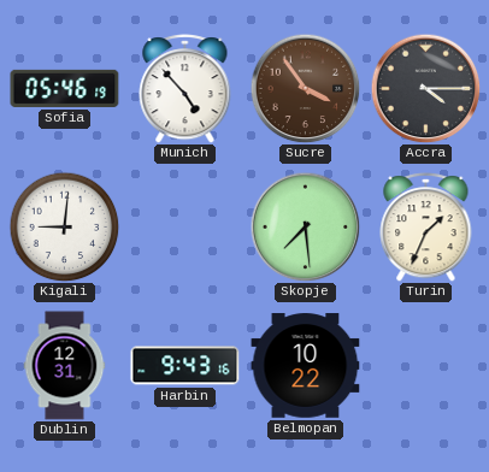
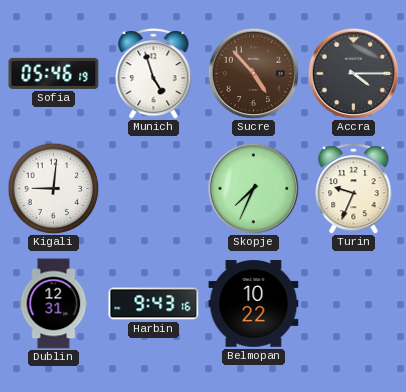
Munich: 4:53 -> 4:57
Sucre: 3:54 -> 4:53
Skopje: 7:29 -> 7:34
Turin: 1:34 -> 9:34
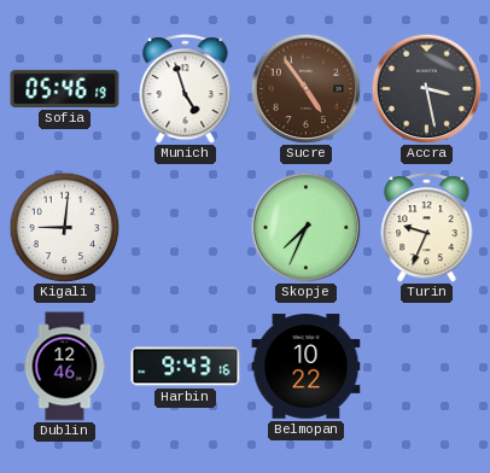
Sucre: 4:53 -> 4:54
Accra: 4:15 -> 3:28
Dublin: 12:31 -> 12:46
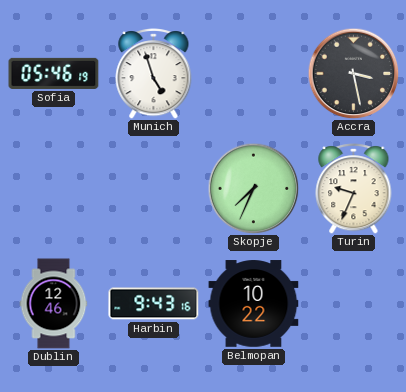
Sucre: 4:54 -> none
Kigali: 9:01 -> none
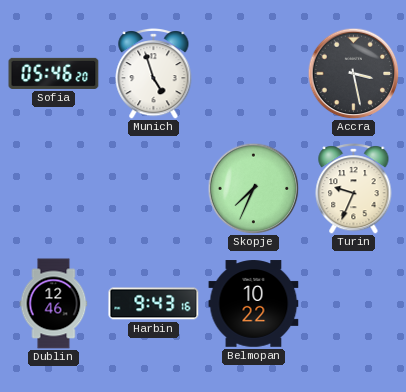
Sofia: 05:46:19 -> 05:46:20
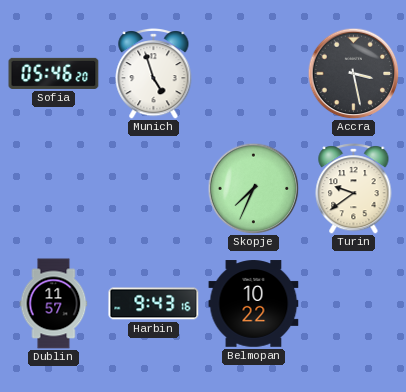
Turin: 9:34 -> 9:39
Dublin: 12:46 -> 11:57
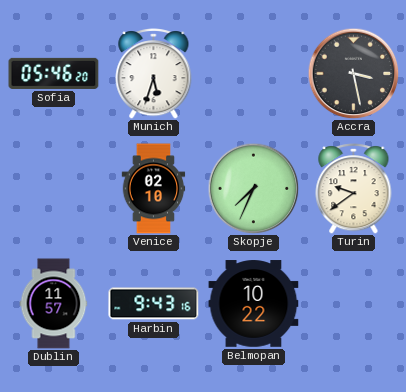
Munich: 4:57 -> 5:33
Venice: none -> 02:10
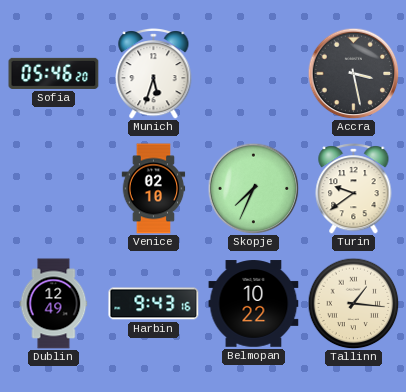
Dublin: 11:57 -> 12:49
Tallinn: none -> 1:16
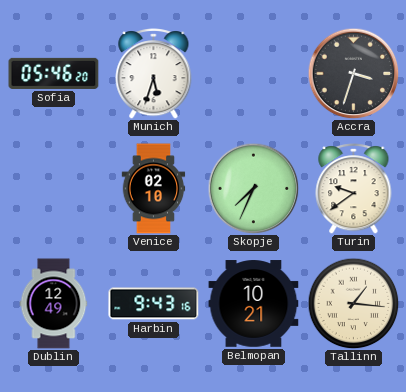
Accra: 3:28 -> 3:33
Belmopan: 10:22 -> 10:21
